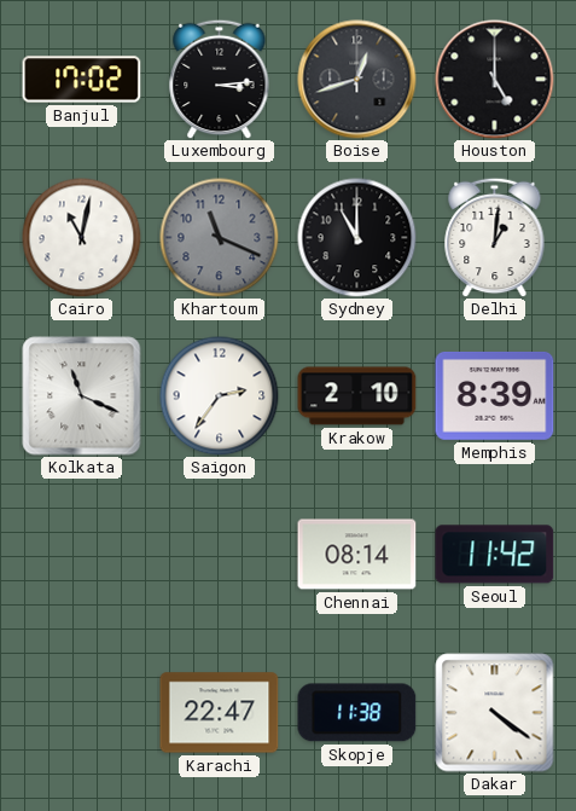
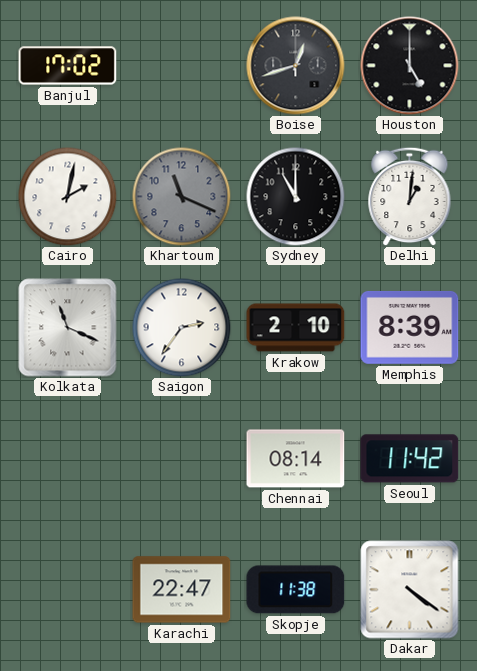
Luxembourg: 3:14 -> none
Cairo: 11:02 -> 2:02
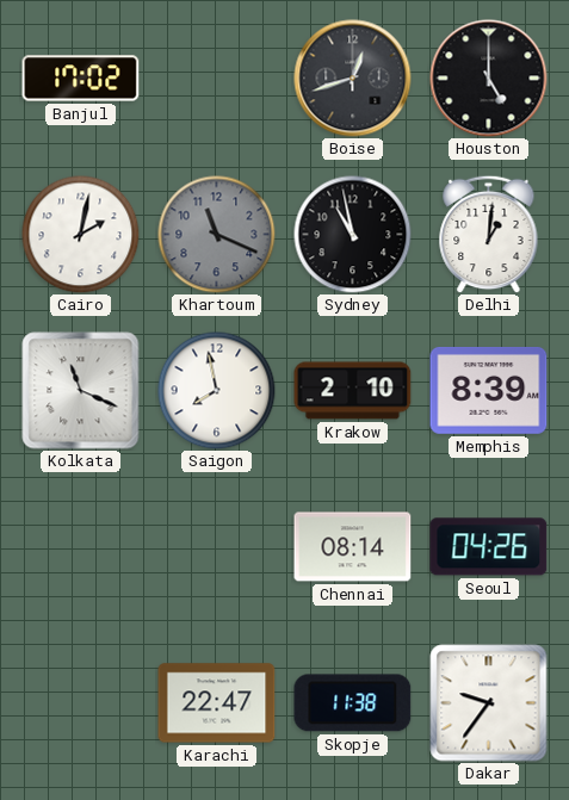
Sydney: 11:00 -> 10:58
Saigon: 2:36 -> 7:58
Seoul: 11:42 -> 04:26
Dakar: 4:21 -> 9:36
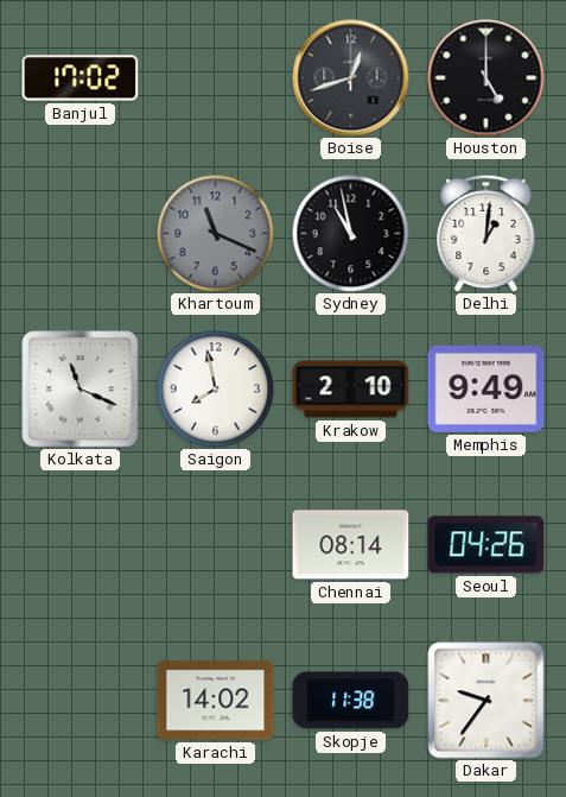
Cairo: 2:02 -> none
Memphis: 8:39 -> 9:49
Karachi: 22:47 -> 14:02
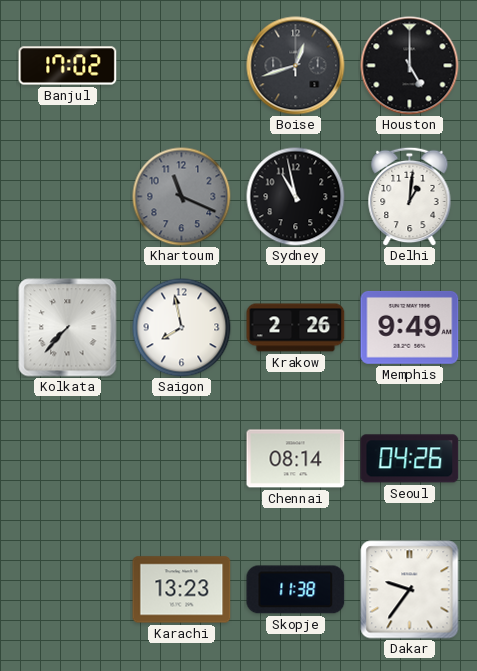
Kolkata: 11:19 -> 7:37
Krakow: 2:10 -> 2:26
Karachi: 14:02 -> 13:23
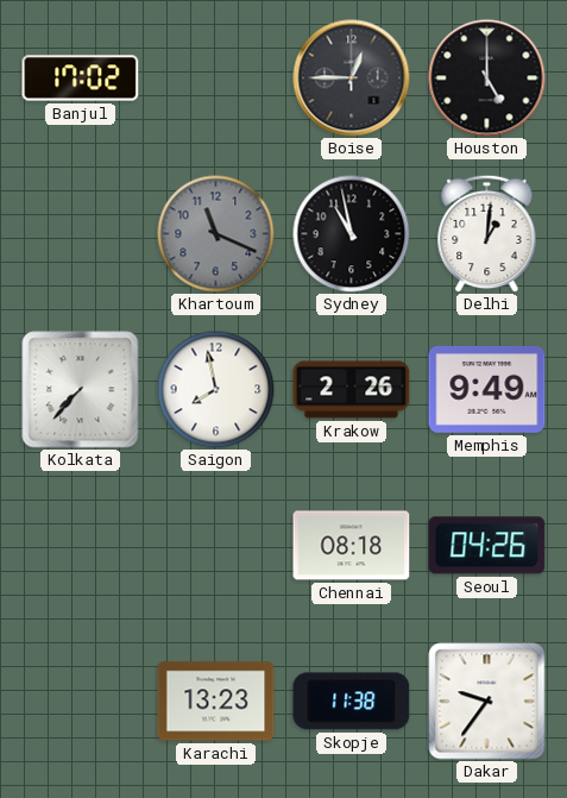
Boise: 12:42 -> 12:45
Chennai: 08:14 -> 08:18
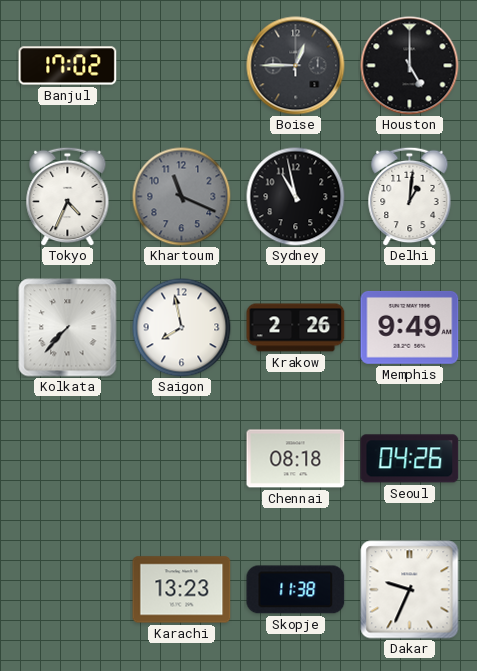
Tokyo: none -> 4:34
Dakar: 9:36 -> 9:34
